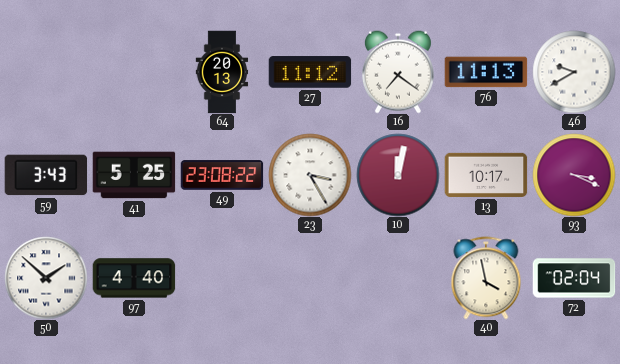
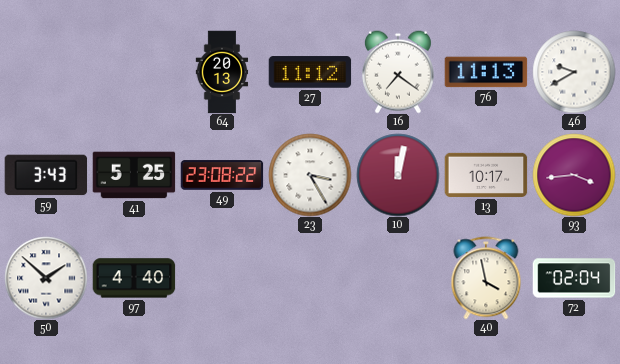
93: 3:19 -> 3:44
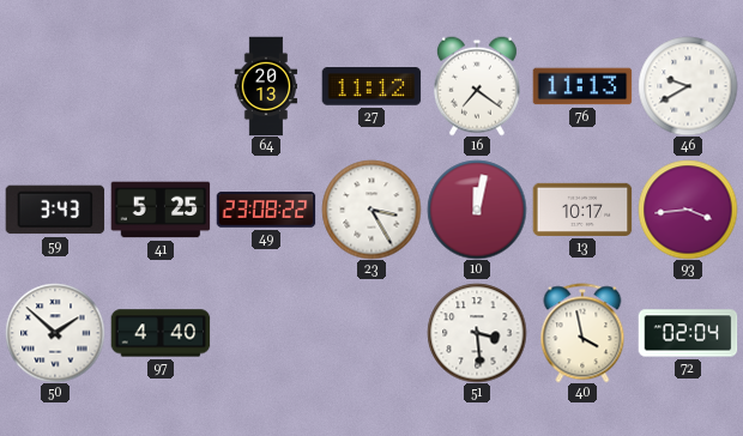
51: none -> 3:29
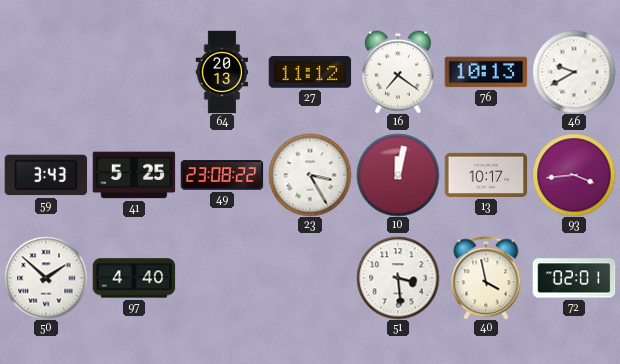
76: 11:13 -> 10:13
72: 02:04 -> 02:01
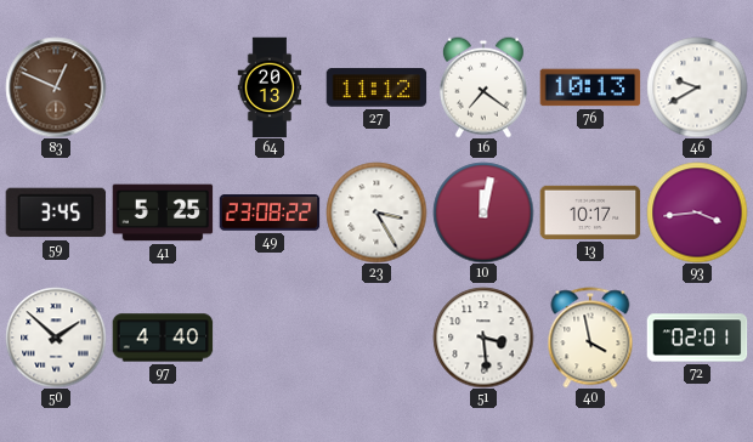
83: none -> 12:49
59: 3:43 -> 3:45
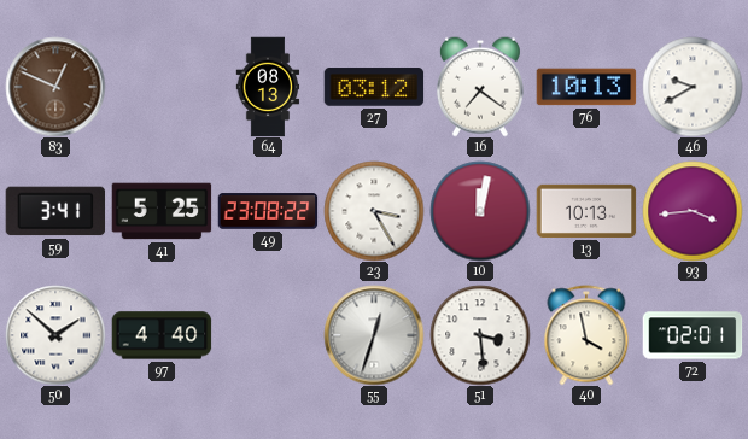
64: 20:13 -> 08:13
27: 11:12 -> 03:12
59: 3:45 -> 3:41
13: 10:17 -> 10:13
55: none -> 12:33
